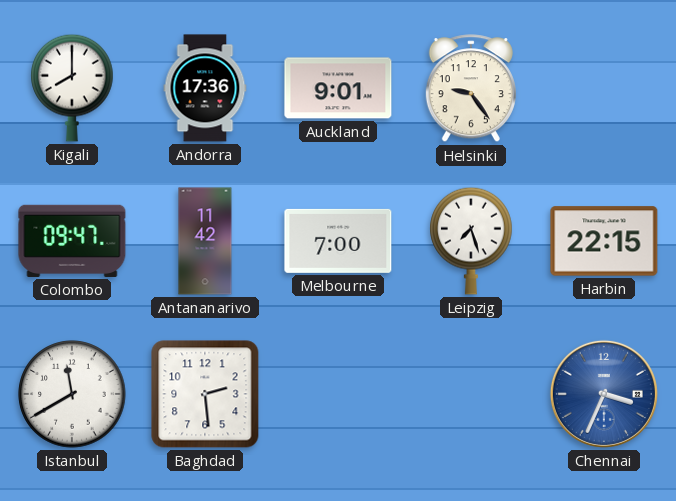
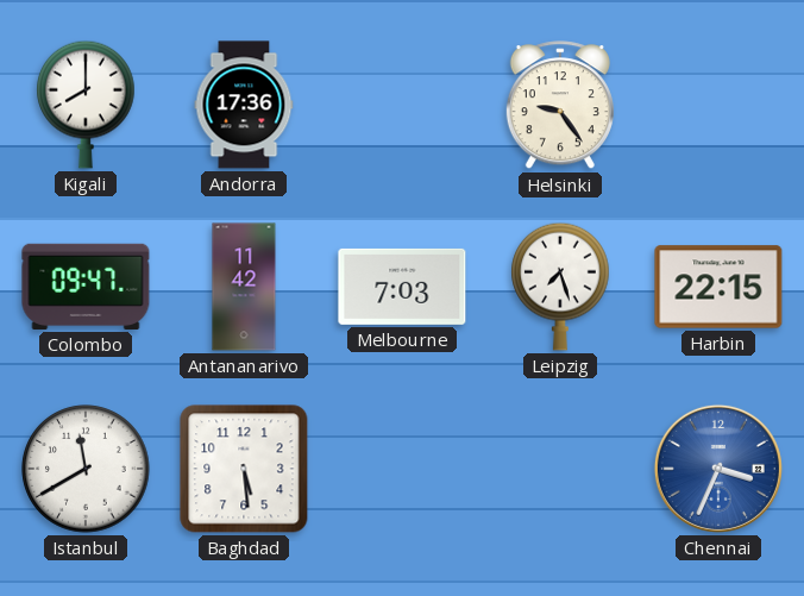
Auckland: 9:01 -> none
Melbourne: 7:00 -> 7:03
Baghdad: 2:29 -> 5:29
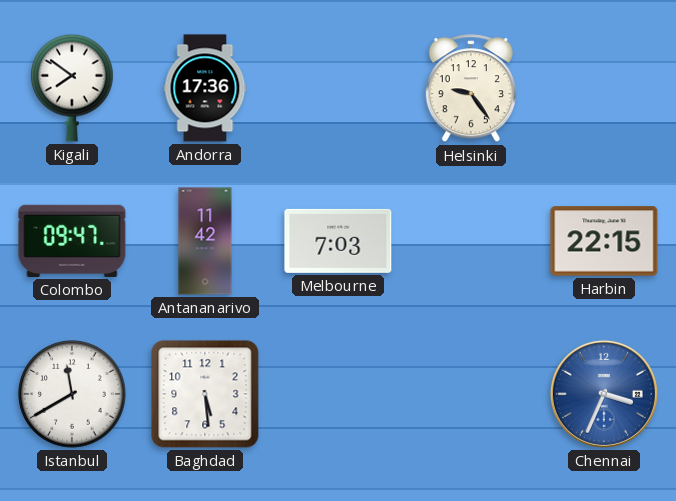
Kigali: 8:00 -> 7:51
Leipzig: 7:27 -> none
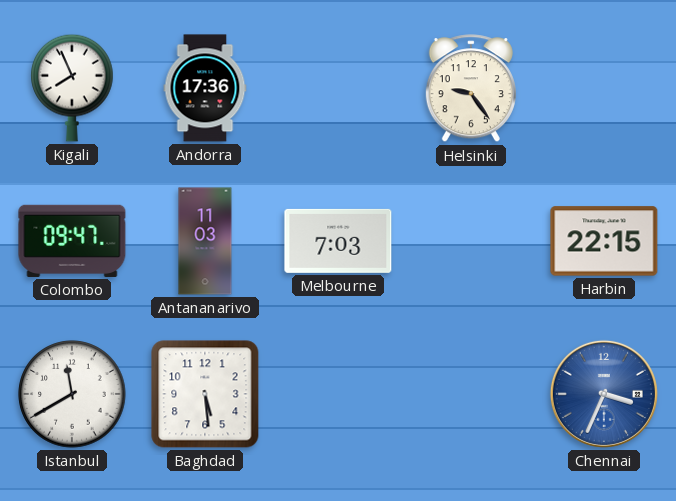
Kigali: 7:51 -> 7:56
Antananarivo: 11:42 -> 11:03
